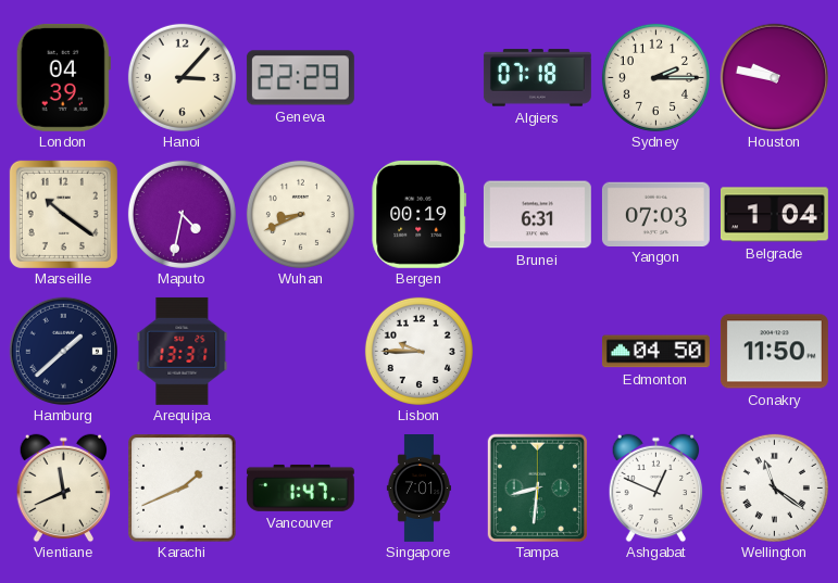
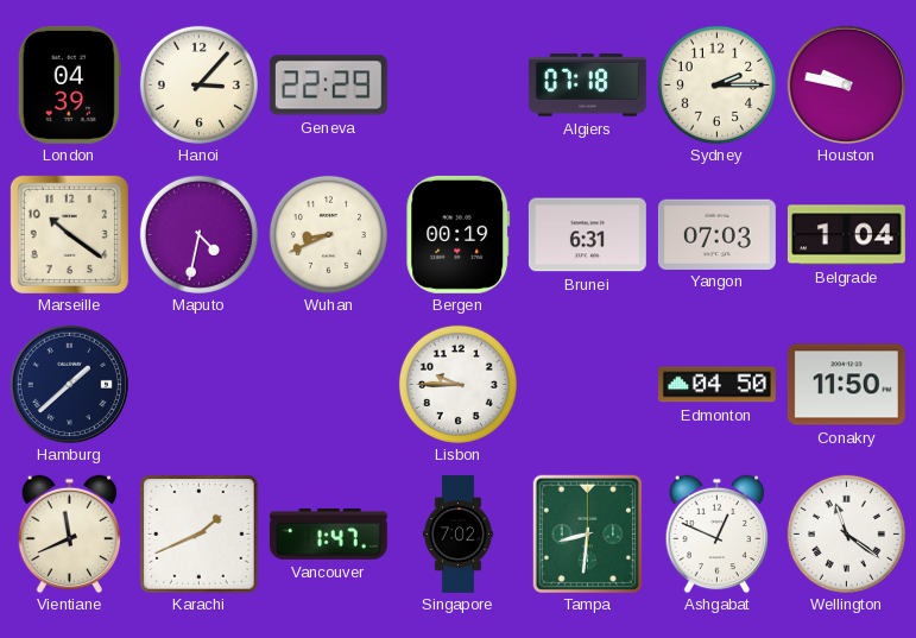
Arequipa: 13:31 -> none
Singapore: 7:01 -> 7:02
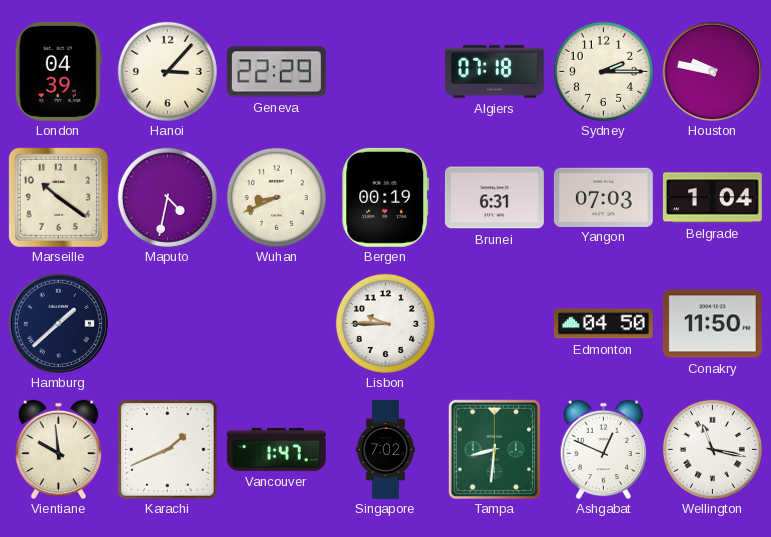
Vientiane: 11:41 -> 9:59
Wellington: 11:21 -> 11:17
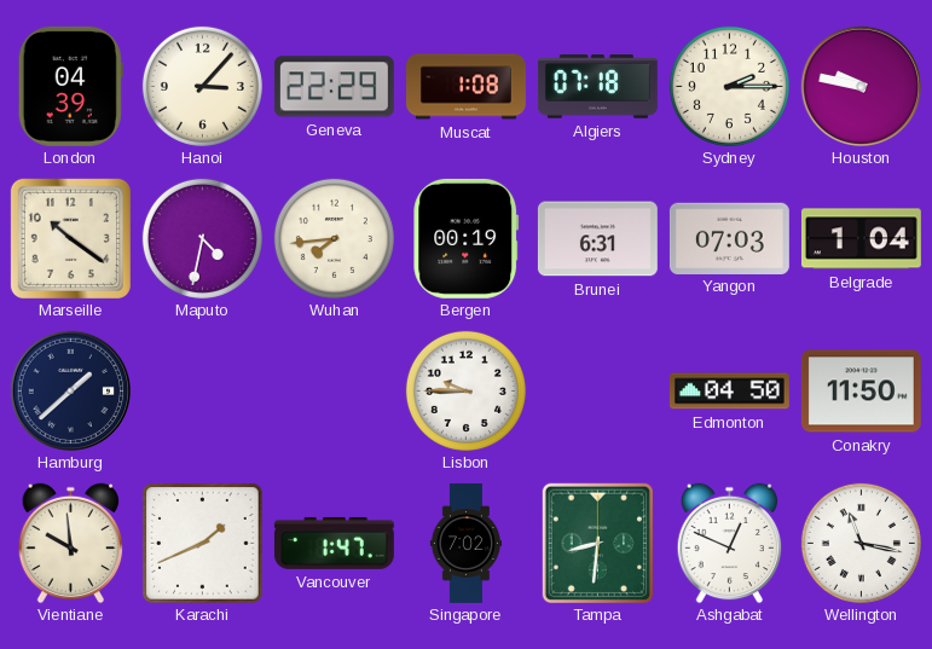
Muscat: none -> 1:08
Wuhan: 8:41 -> 7:44
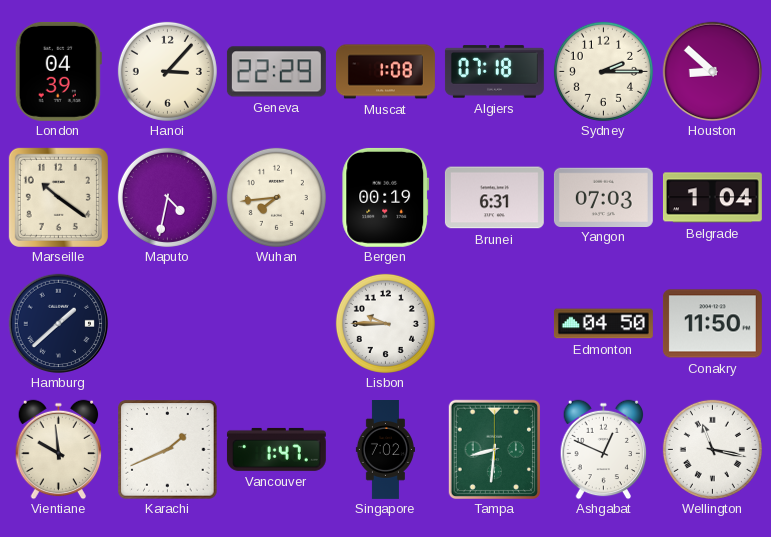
Houston: 9:47 -> 8:52
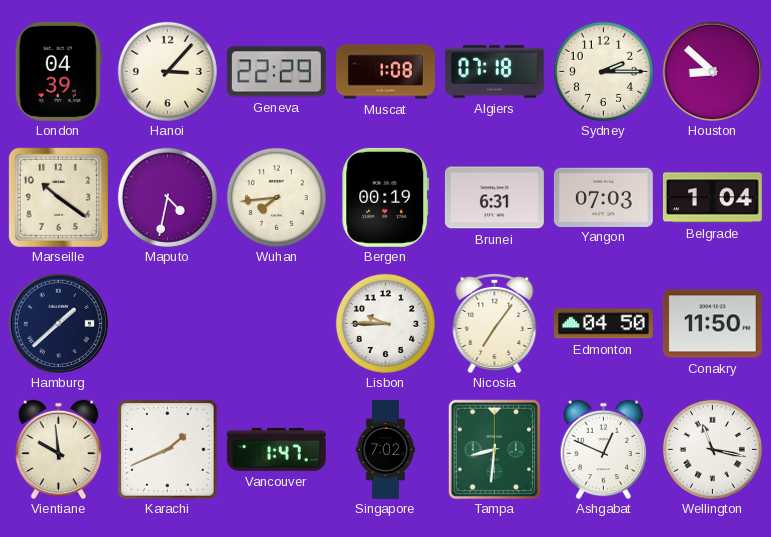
Nicosia: none -> 7:06
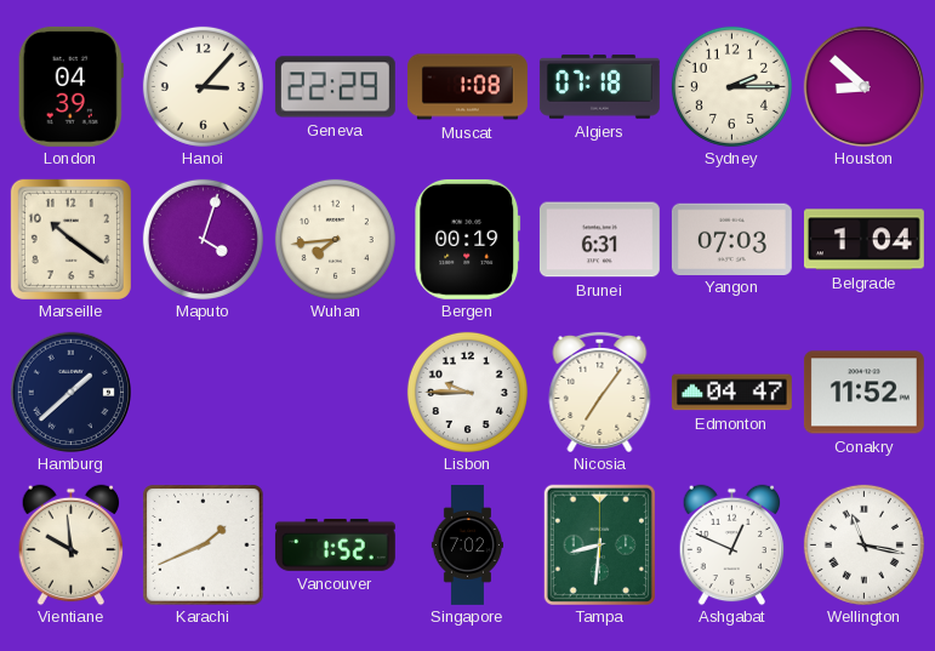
Maputo: 4:32 -> 4:03
Edmonton: 04:50 -> 04:47
Conakry: 11:50 -> 11:52
Vancouver: 1:47 -> 1:52
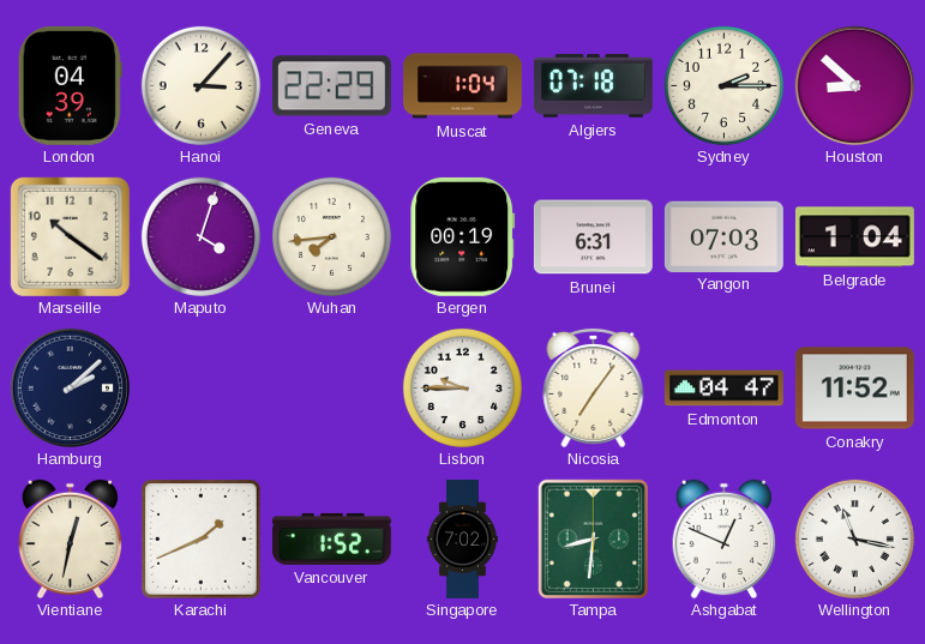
Muscat: 1:08 -> 1:04
Hamburg: 1:38 -> 2:08
Vientiane: 9:59 -> 12:32
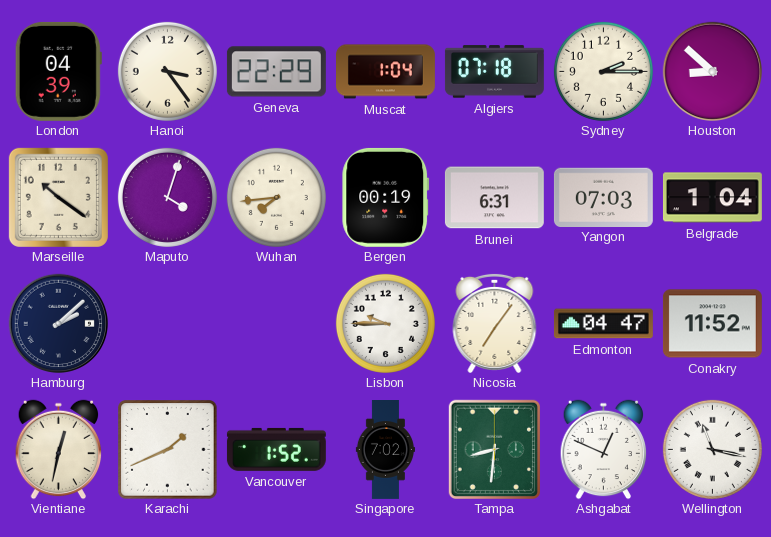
Hanoi: 3:07 -> 3:24
